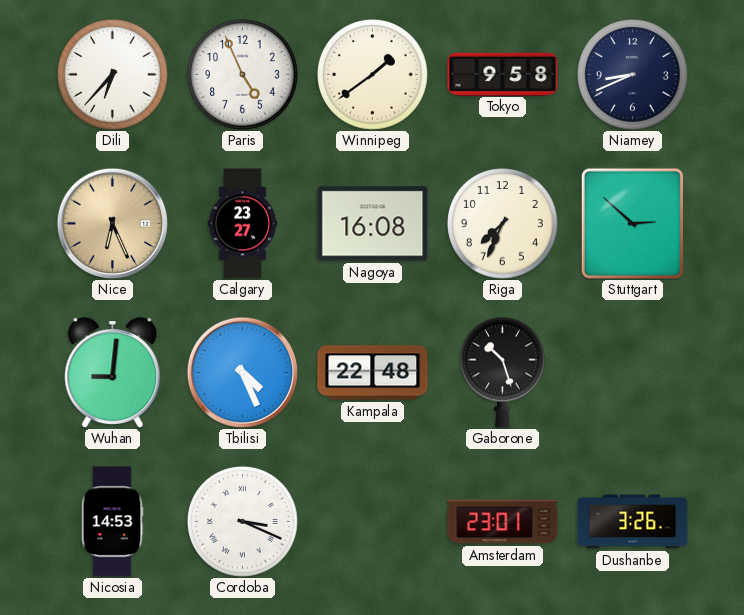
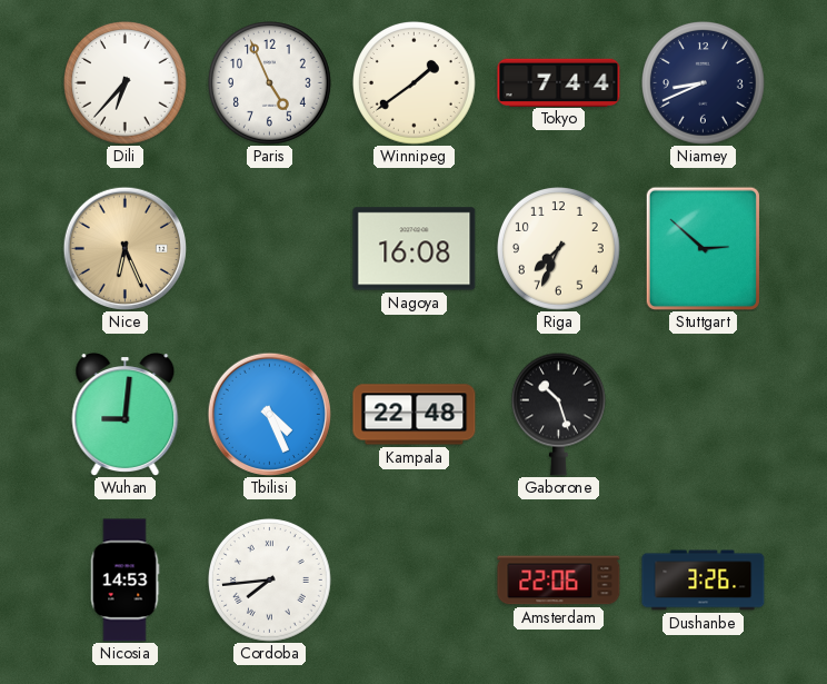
Tokyo: 9:58 -> 7:44
Calgary: 23:27 -> none
Cordoba: 3:19 -> 7:44
Amsterdam: 23:01 -> 22:06
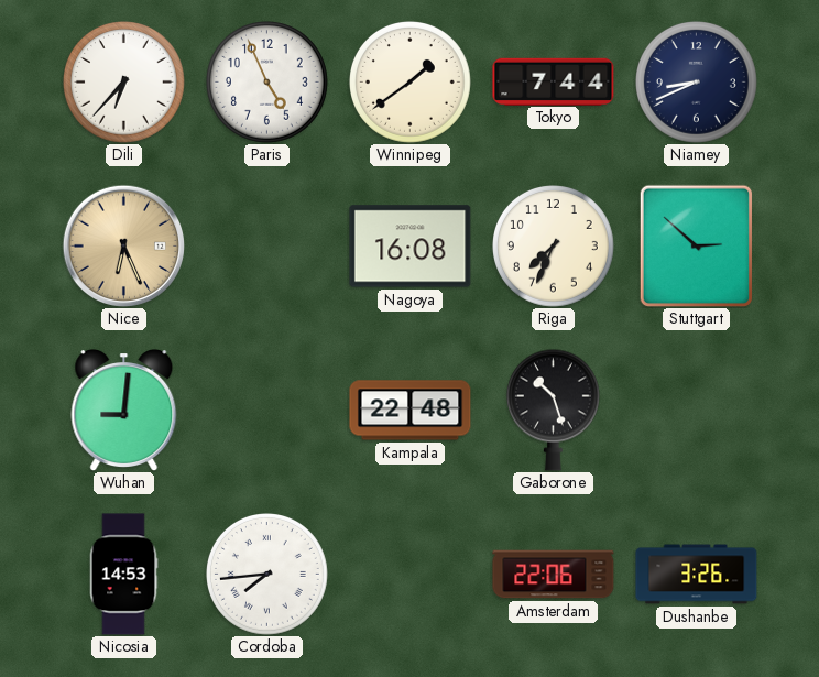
Tbilisi: 4:26 -> none
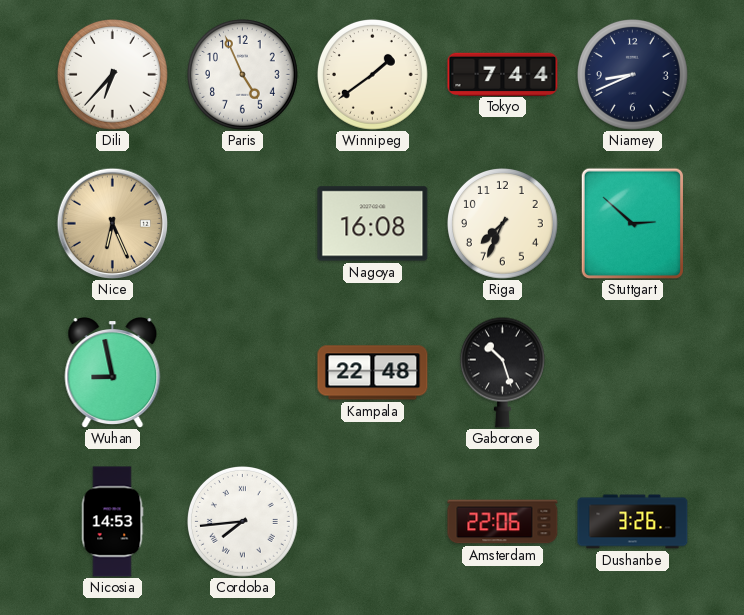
Wuhan: 9:01 -> 8:58
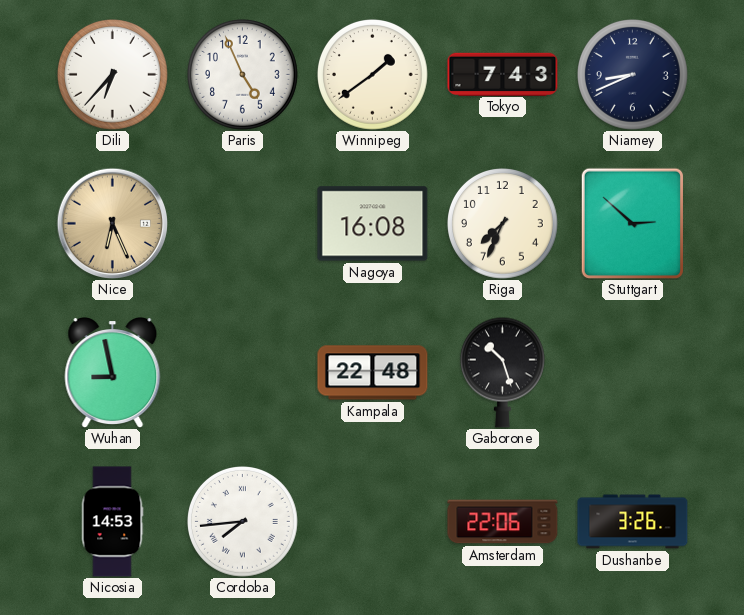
Tokyo: 7:44 -> 7:43
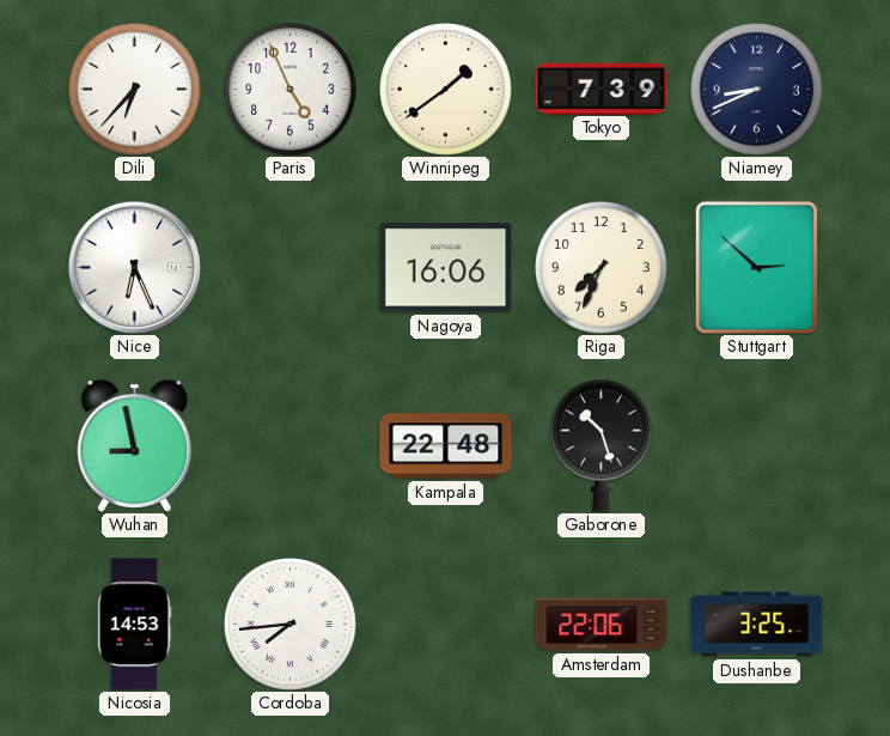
Tokyo: 7:43 -> 7:39
Nice dial: champagne -> white
Nagoya: 16:08 -> 16:06
Dushanbe: 3:26 -> 3:25
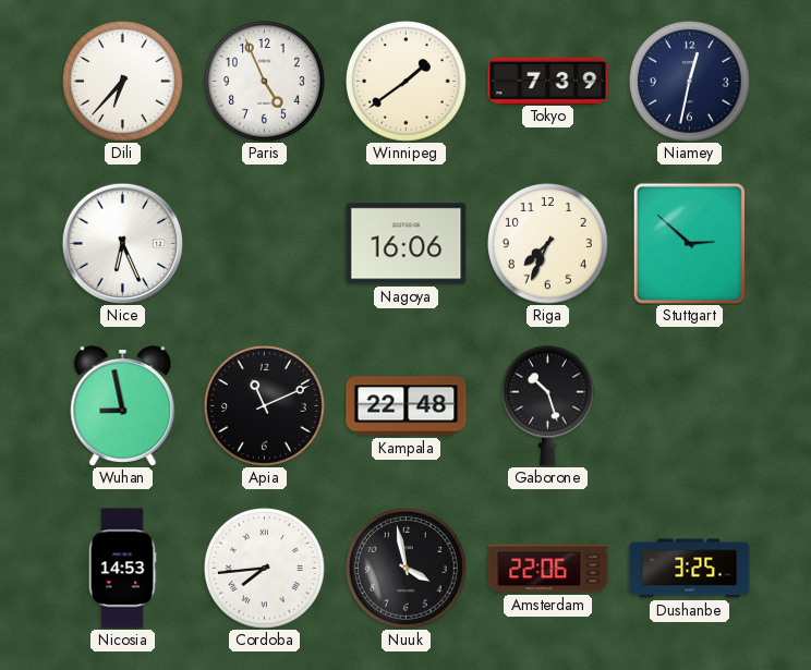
Niamey: 8:41 -> 12:32
Apia: none -> 11:11
Nuuk: none -> 3:58
